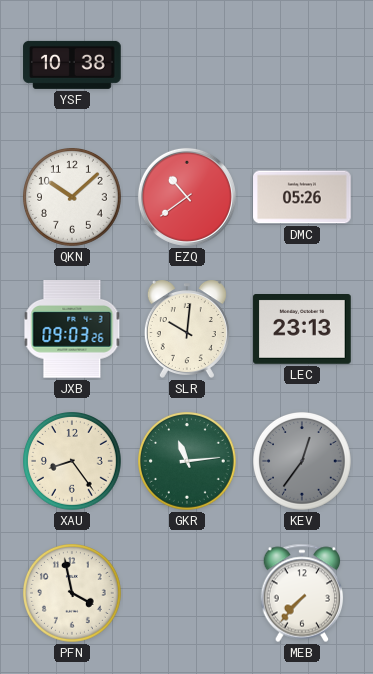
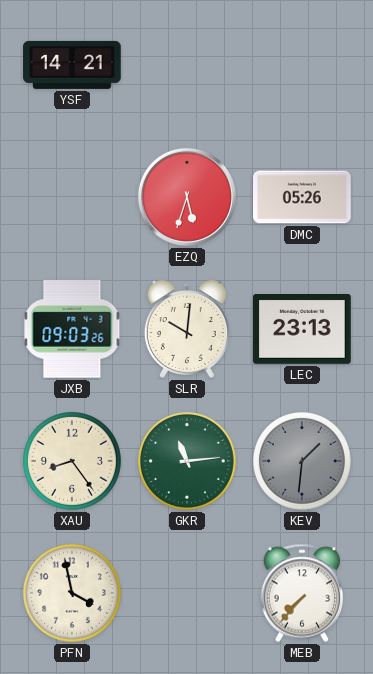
YSF: 10:38 -> 14:21
QKN: 10:08 -> none
EZQ: 10:39 -> 5:33
KEV: 12:36 -> 1:31
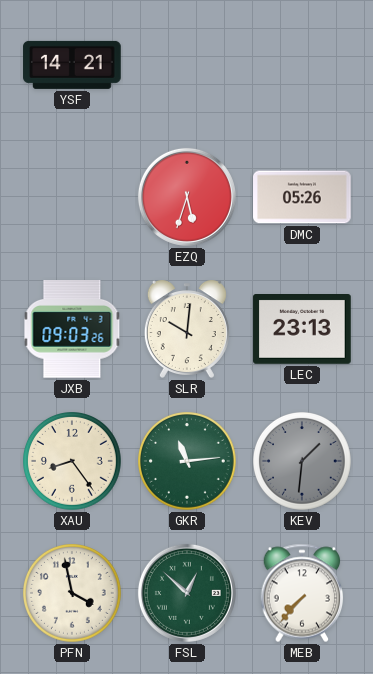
FSL: none -> 12:52
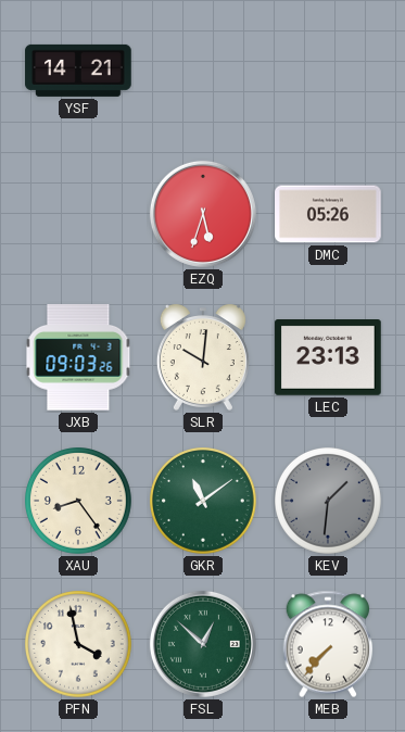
GKR: 11:14 -> 11:09
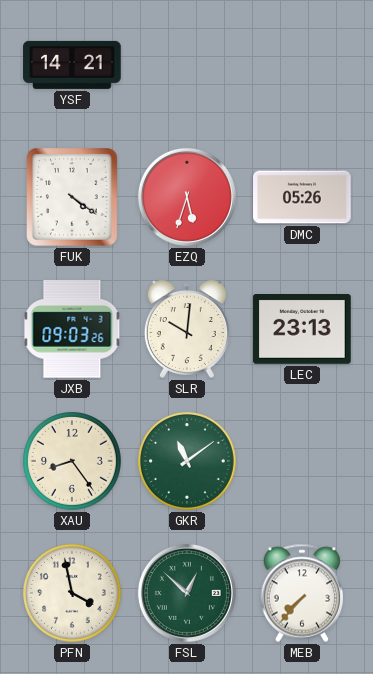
FUK: none -> 4:21
KEV: 1:31 -> none
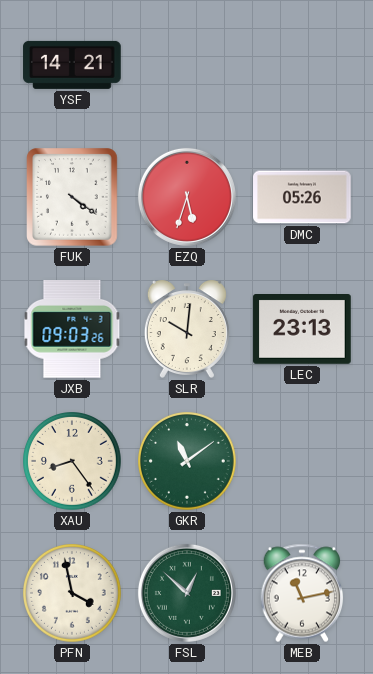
MEB: 7:37 -> 11:13
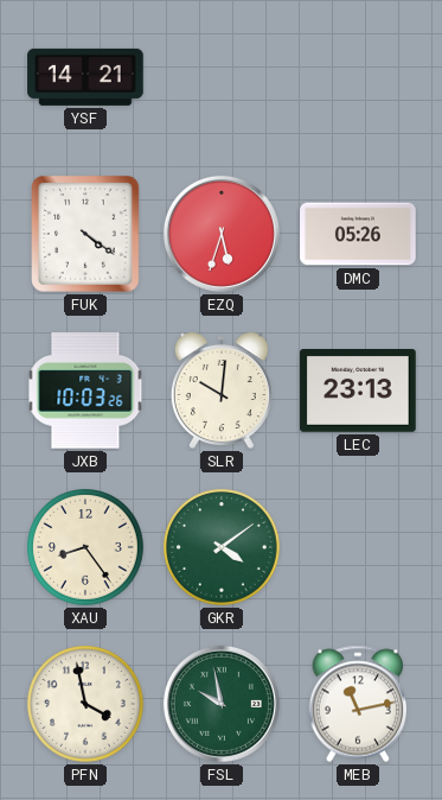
JXB: 09:03 -> 10:03
GKR: 11:09 -> 4:09
FSL: 12:52 -> 9:58
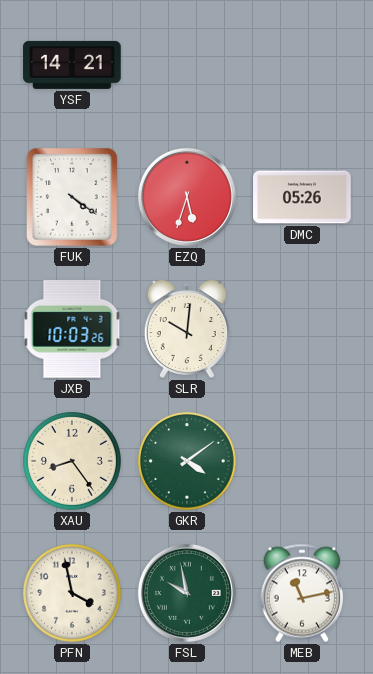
LEC: 23:13 -> none
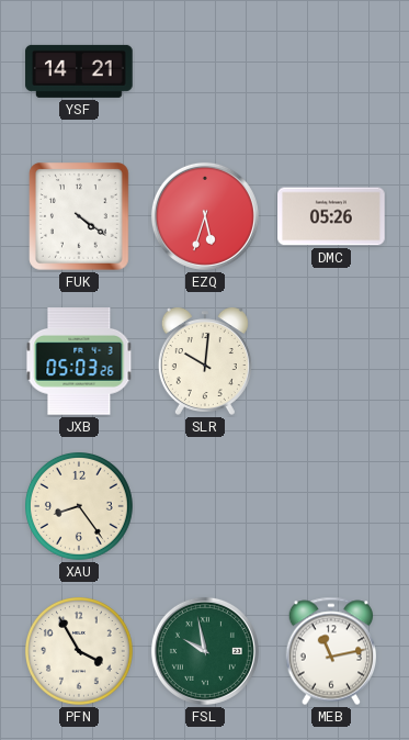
JXB: 10:03 -> 05:03
GKR: 4:09 -> none
PFN: 3:58 -> 3:55
